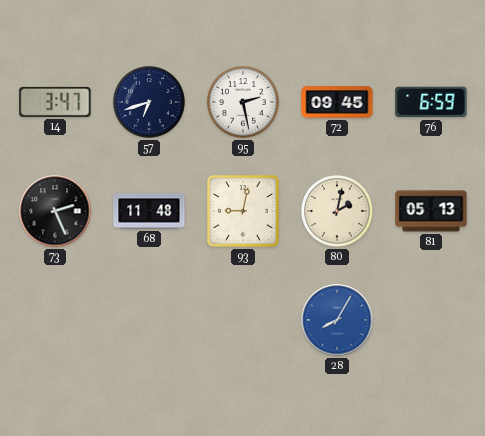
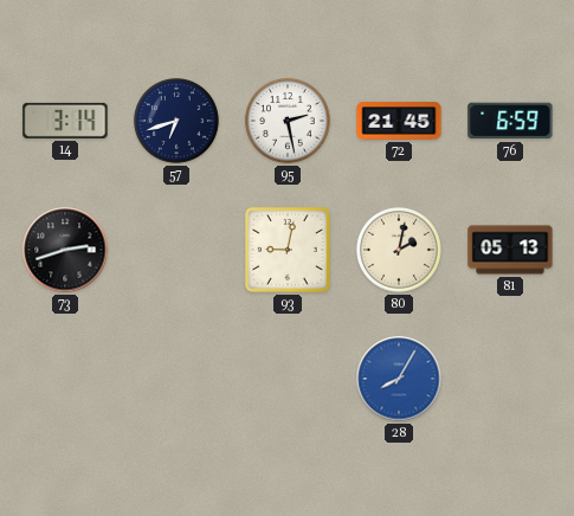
14: 3:47 -> 3:14
72: 09:45 -> 21:45
73: 2:26 -> 2:42
68: 11:48 -> none
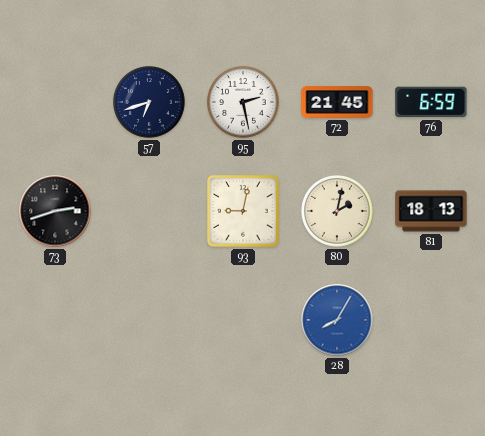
14: 3:14 -> none
81: 05:13 -> 18:13
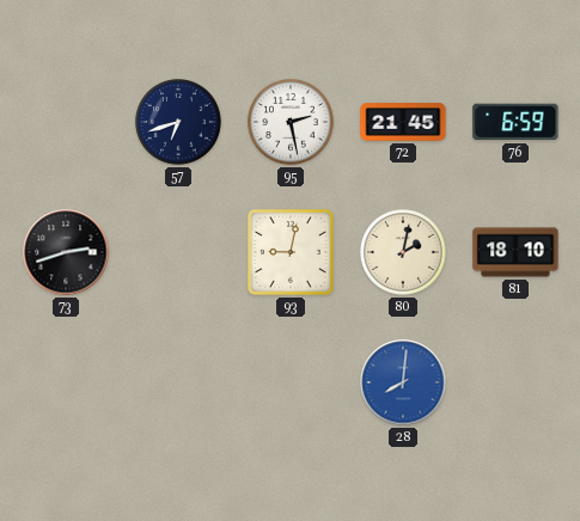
81: 18:13 -> 18:10
28: 8:05 -> 8:01
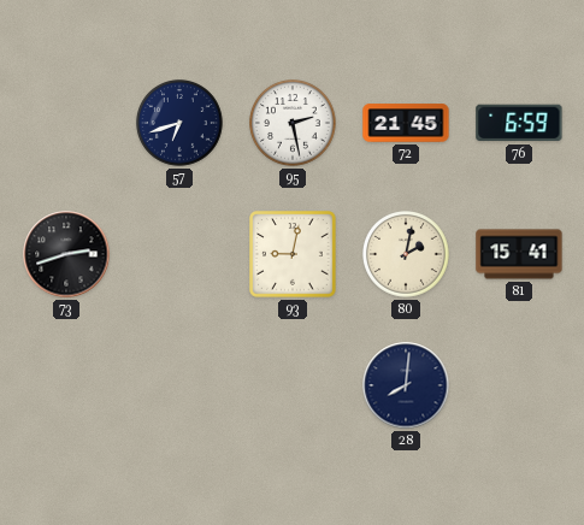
81: 18:10 -> 15:41
28 dial: blue -> navy
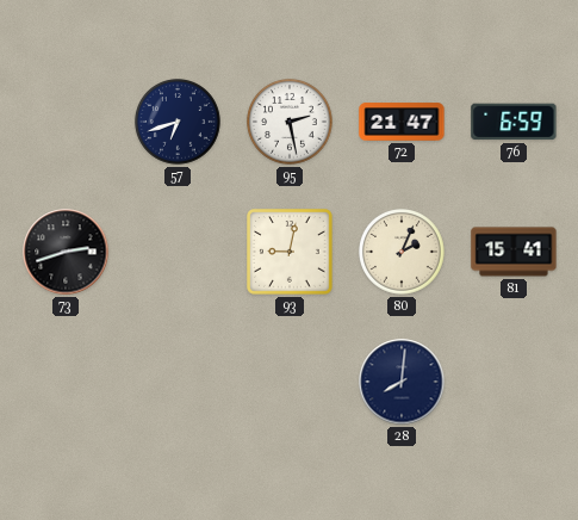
72: 21:45 -> 21:47
80: 2:02 -> 2:04
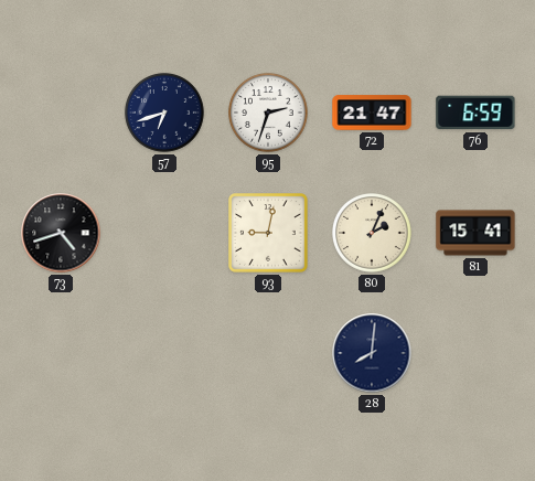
95: 2:28 -> 2:33
73: 2:42 -> 4:42
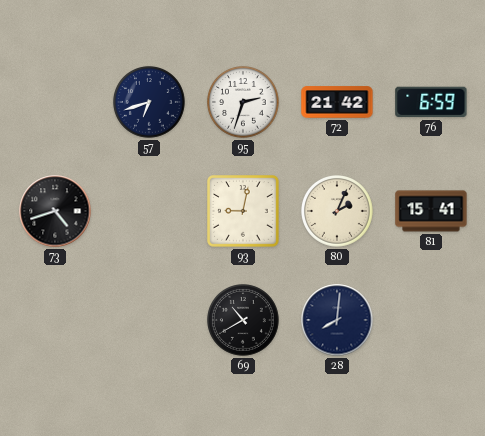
72: 21:47 -> 21:42
69: none -> 10:40
